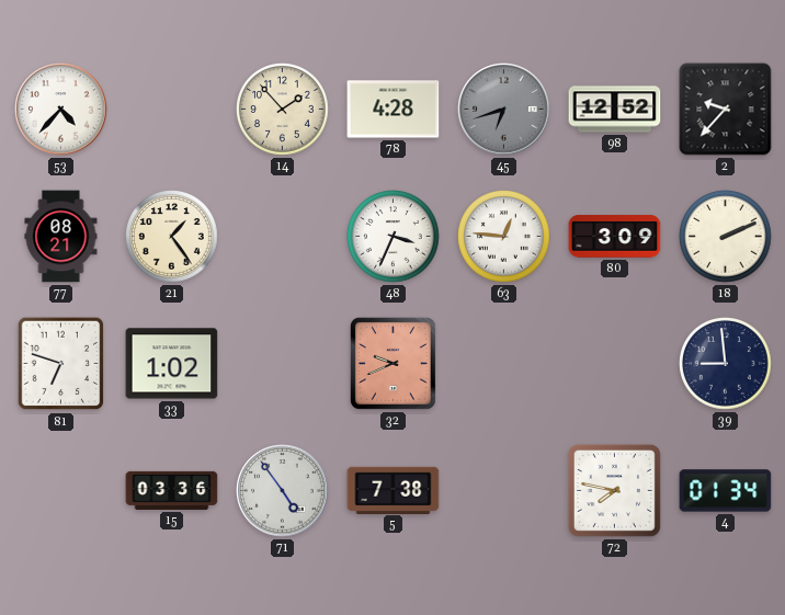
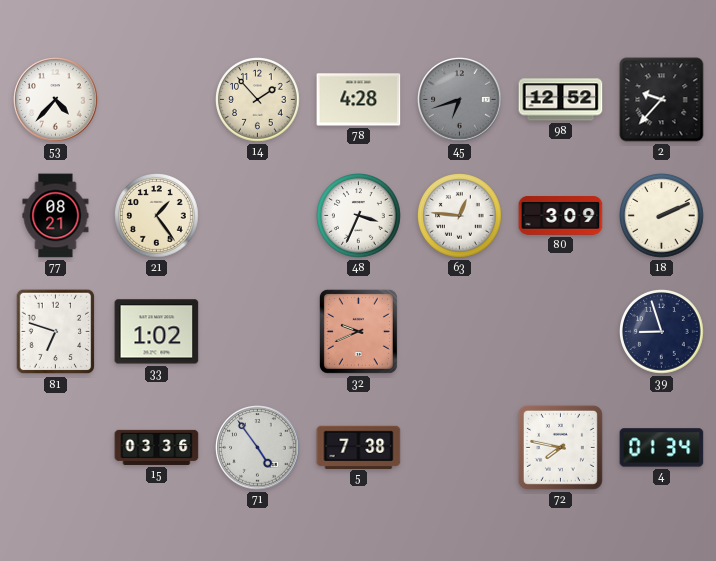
39: 8:59 -> 8:57
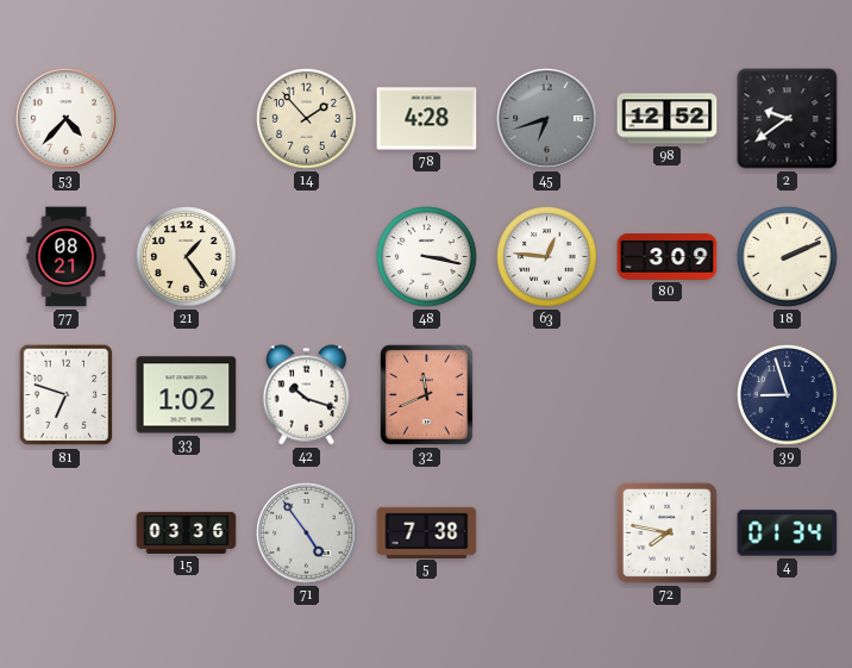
2: 9:37 -> 9:39
48: 3:34 -> 3:17
42: none -> 10:18
32: 9:41 -> 11:41
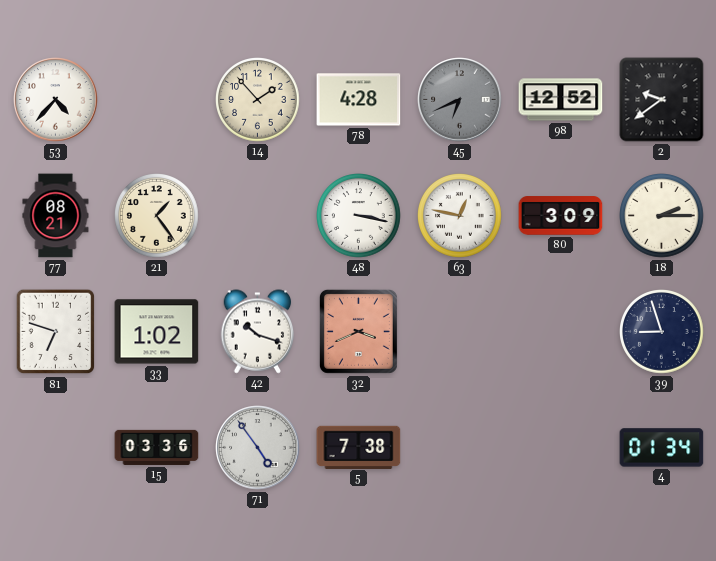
45: 6:42 -> 6:41
63: 12:46 -> 12:47
18: 2:11 -> 2:15
32: 11:41 -> 3:41
72: 7:47 -> none
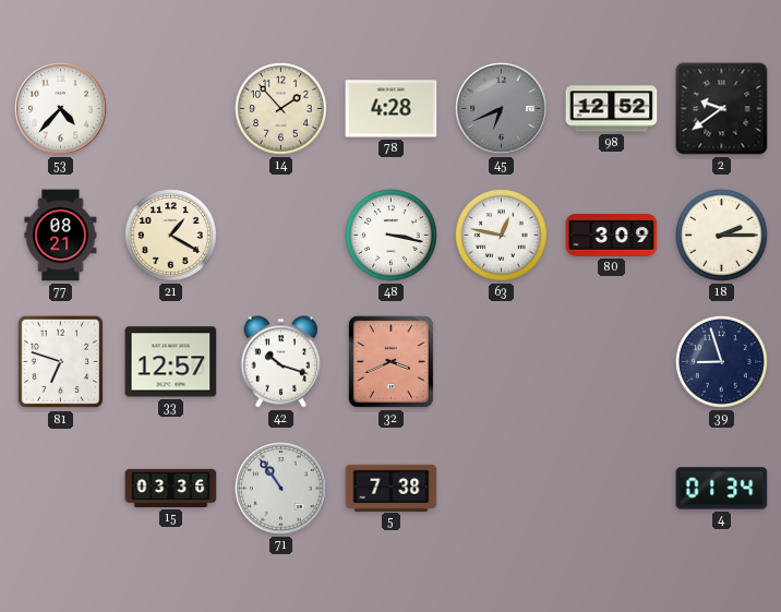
21: 1:24 -> 1:20
33: 1:02 -> 12:57
71: 4:54 -> 10:54
